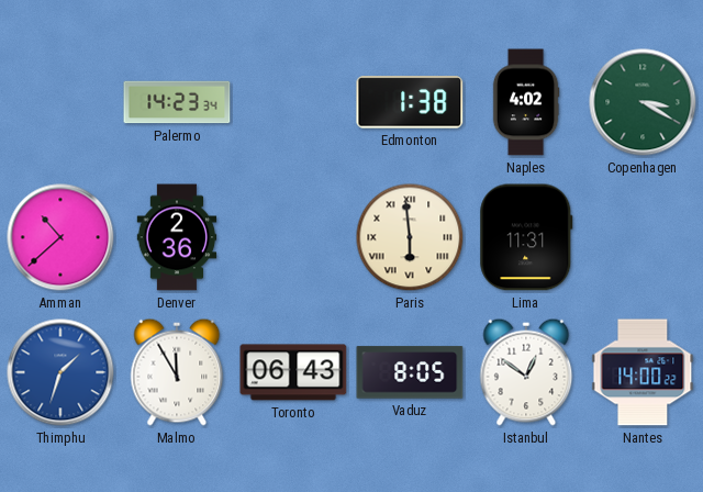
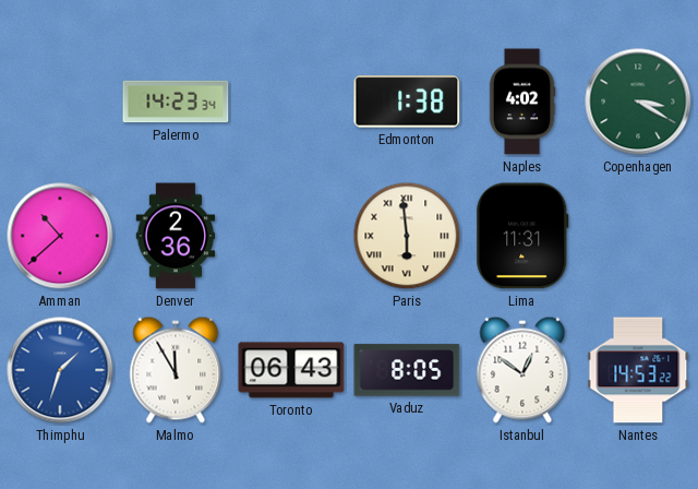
Nantes: 14:00 -> 14:53
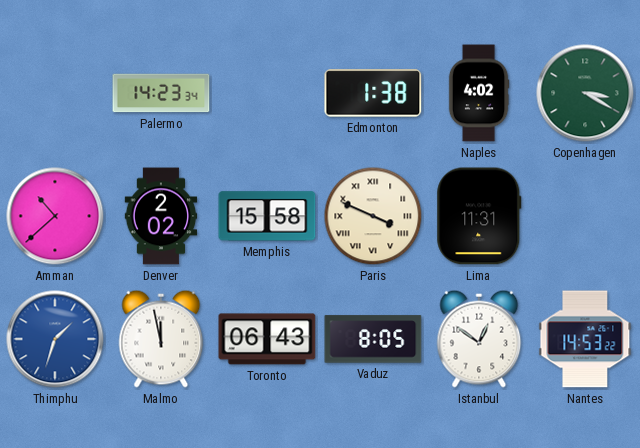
Denver: 2:36 -> 2:02
Memphis: none -> 15:58
Paris: 5:59 -> 3:49
Malmo: 11:55 -> 11:58
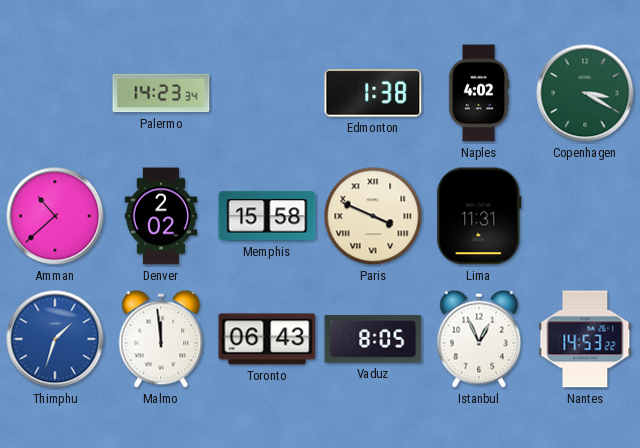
Malmo: 11:58 -> 11:59
Istanbul: 12:51 -> 12:56
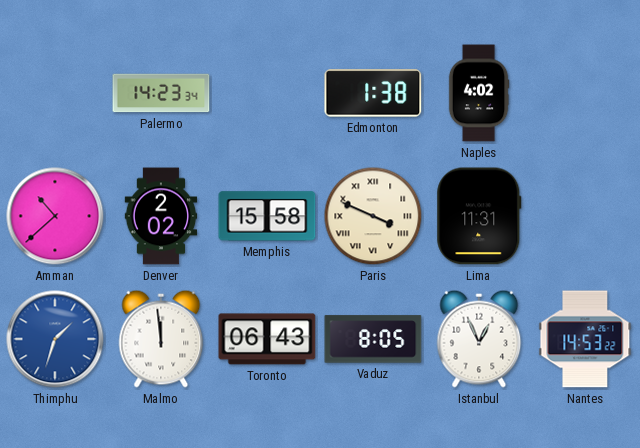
Copenhagen: 3:20 -> none
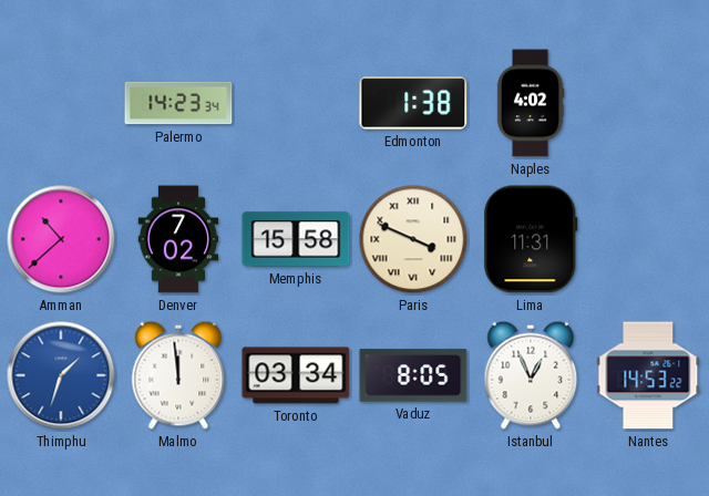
Denver: 2:02 -> 7:02
Toronto: 06:43 -> 03:34
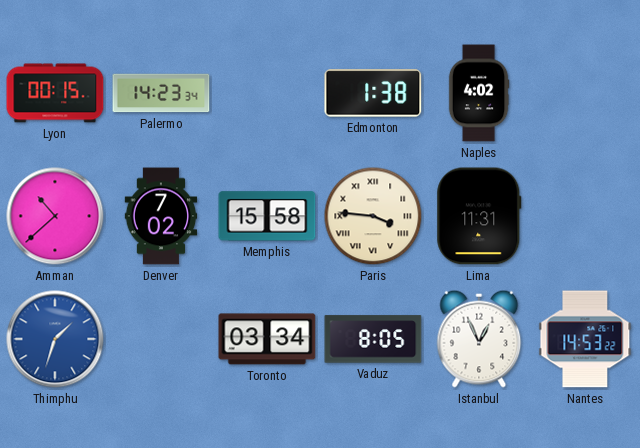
Lyon: none -> 00:15
Paris: 3:49 -> 3:46
Malmo: 11:59 -> none
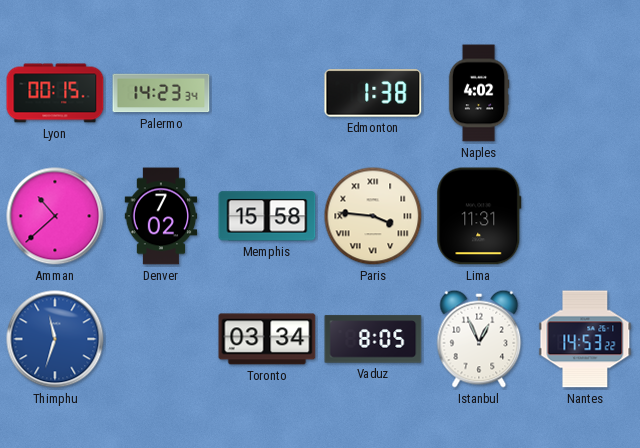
Thimphu: 1:33 -> 11:33
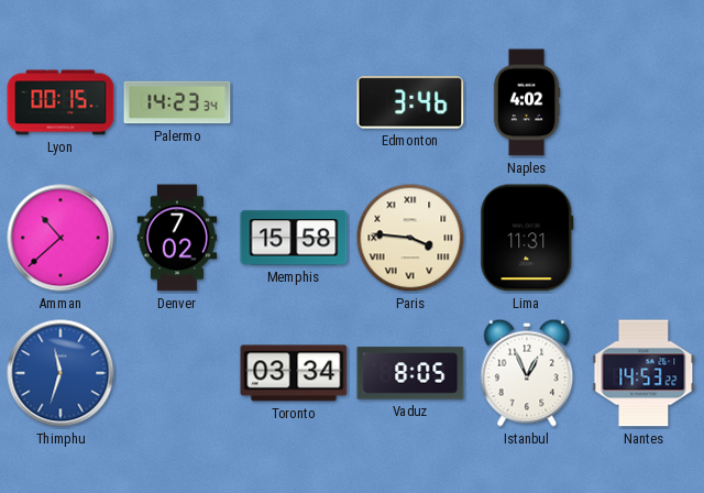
Edmonton: 1:38 -> 3:46
